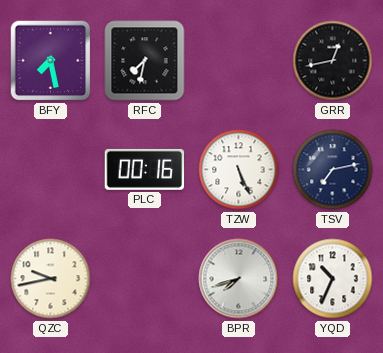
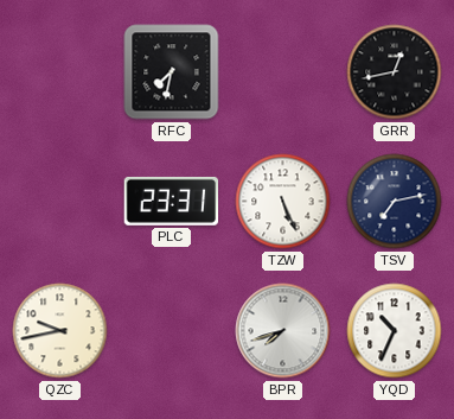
BFY: 7:28 -> none
PLC: 00:16 -> 23:31
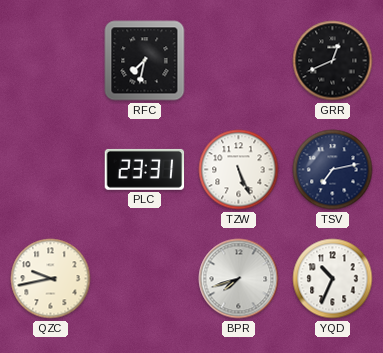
GRR: 12:43 -> 12:41
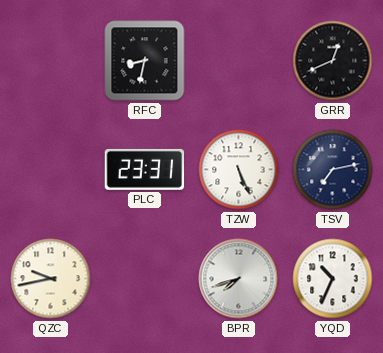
RFC: 7:32 -> 8:32
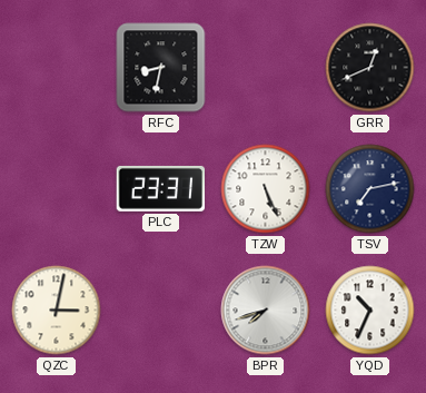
QZC: 9:43 -> 3:02
